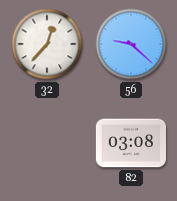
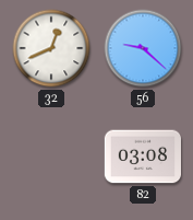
32: 12:37 -> 12:41
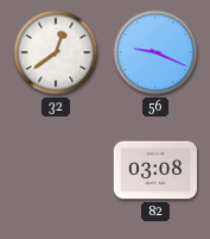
32: 12:41 -> 12:39
56: 9:22 -> 9:19
